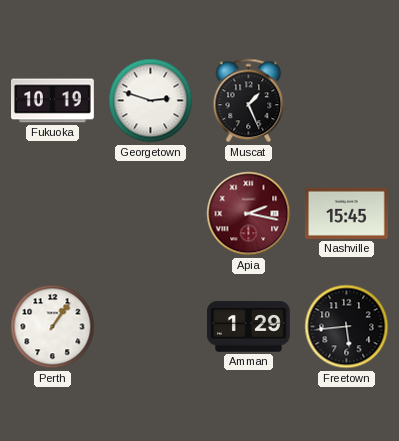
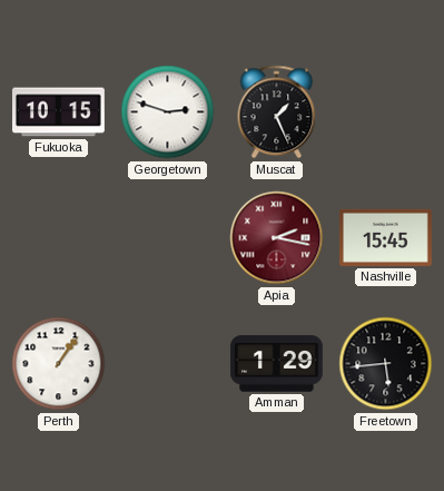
Fukuoka: 10:19 -> 10:15
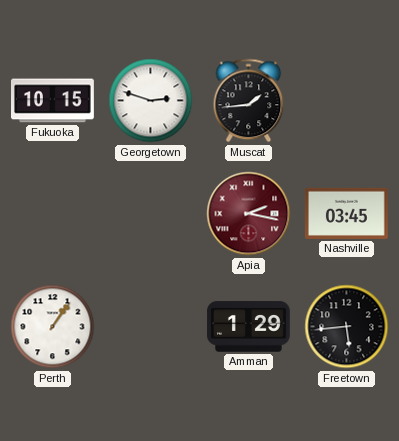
Muscat: 1:26 -> 1:44
Nashville: 15:45 -> 03:45
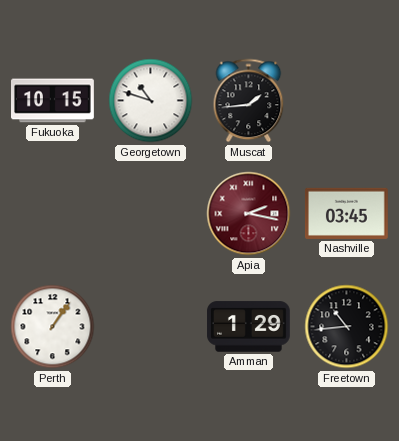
Georgetown: 2:48 -> 10:48
Freetown: 5:44 -> 10:44
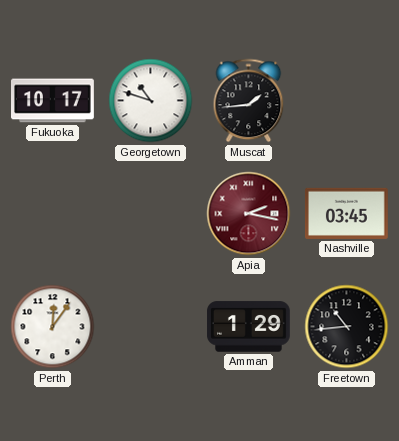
Fukuoka: 10:15 -> 10:17
Perth: 1:06 -> 12:06
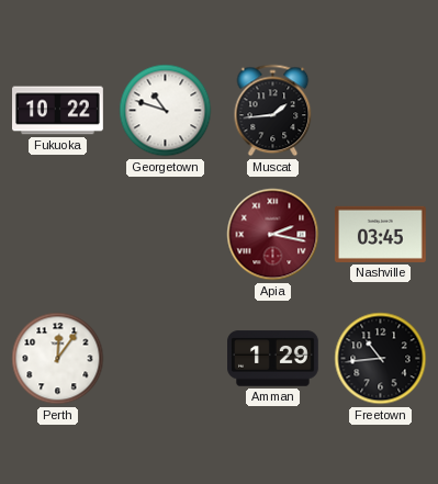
Fukuoka: 10:17 -> 10:22
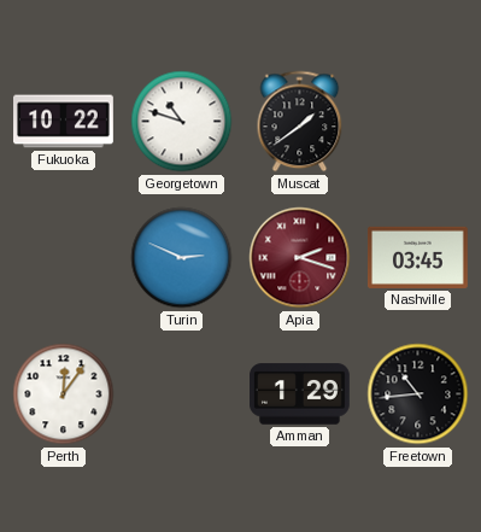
Muscat: 1:44 -> 1:39
Turin: none -> 2:49
Apia: 2:17 -> 2:18
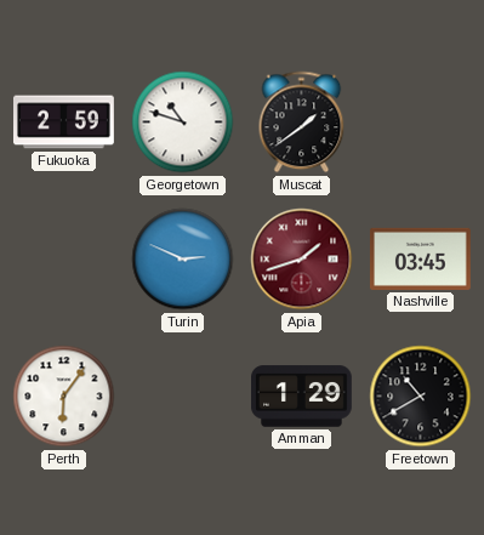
Fukuoka: 10:22 -> 2:59
Apia: 2:18 -> 1:42
Perth: 12:06 -> 6:06
Freetown: 10:44 -> 10:40
